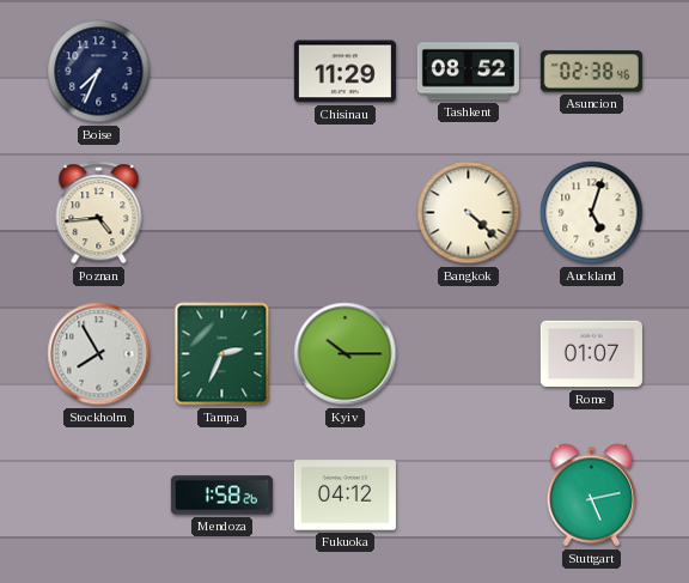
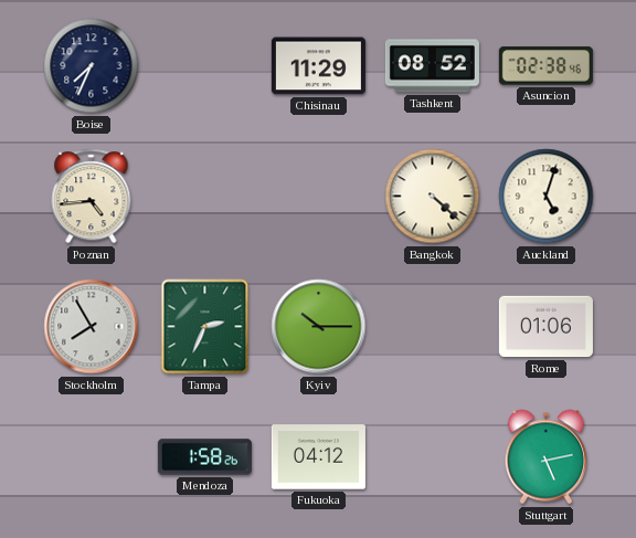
Rome: 01:07 -> 01:06
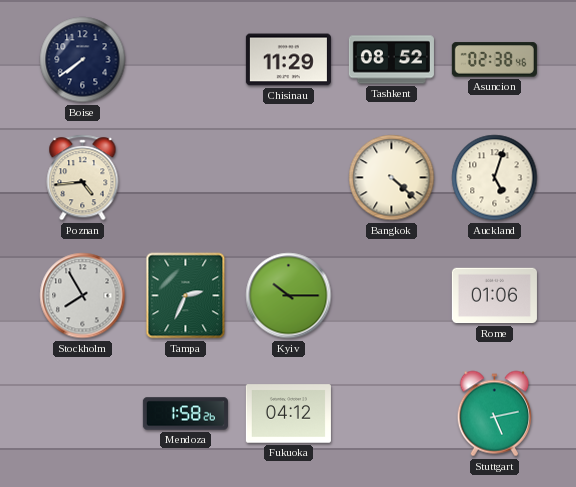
Boise: 7:34 -> 7:39
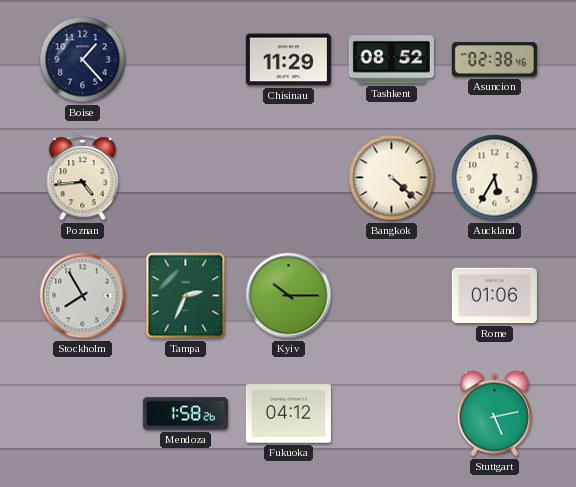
Boise: 7:39 -> 1:23
Auckland: 5:03 -> 5:35
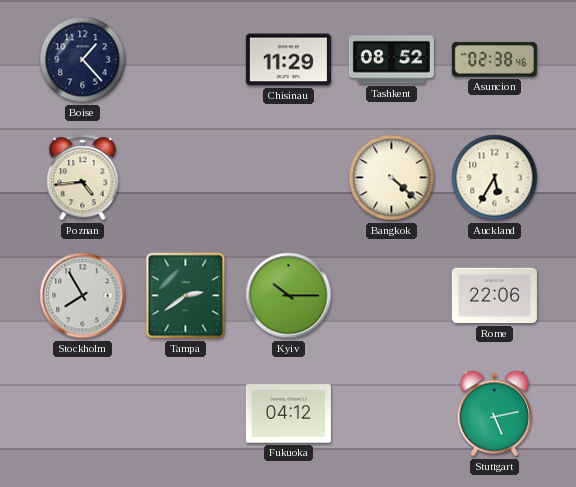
Tampa: 2:34 -> 2:39
Rome: 01:06 -> 22:06
Mendoza: 1:58 -> none
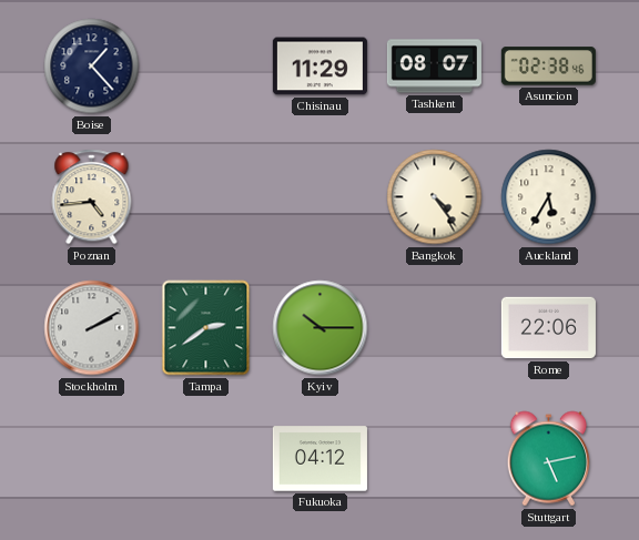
Tashkent: 08:52 -> 08:07
Bangkok: 4:22 -> 4:24
Stockholm: 7:55 -> 2:10
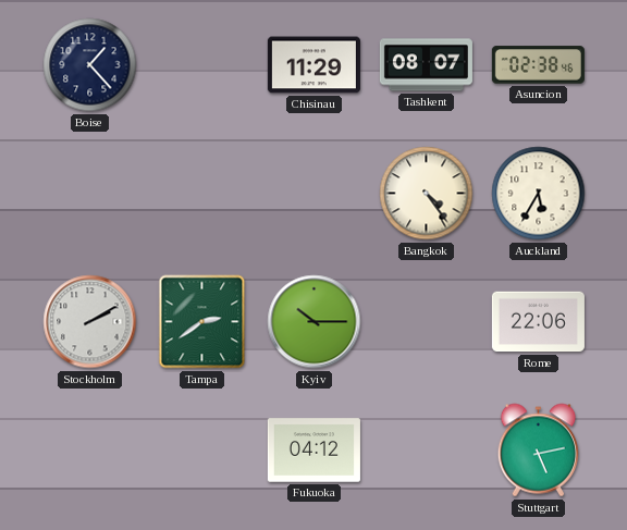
Poznan: 4:44 -> none
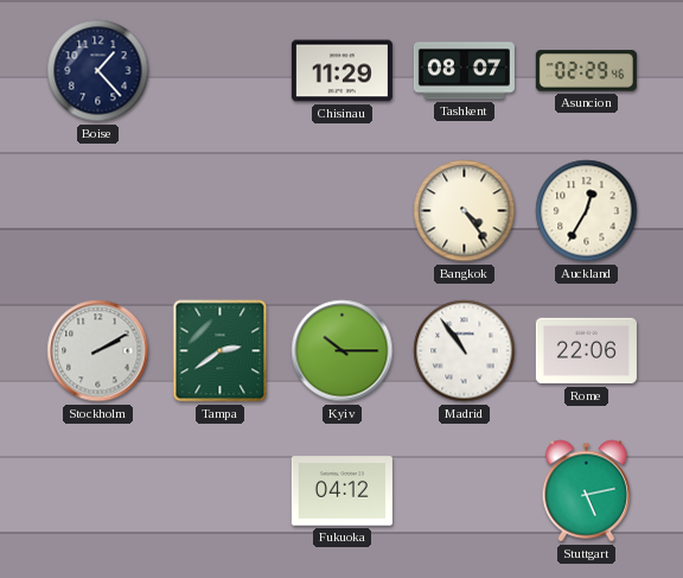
Asuncion: 02:38 -> 02:29
Auckland: 5:35 -> 12:35
Madrid: none -> 10:54
